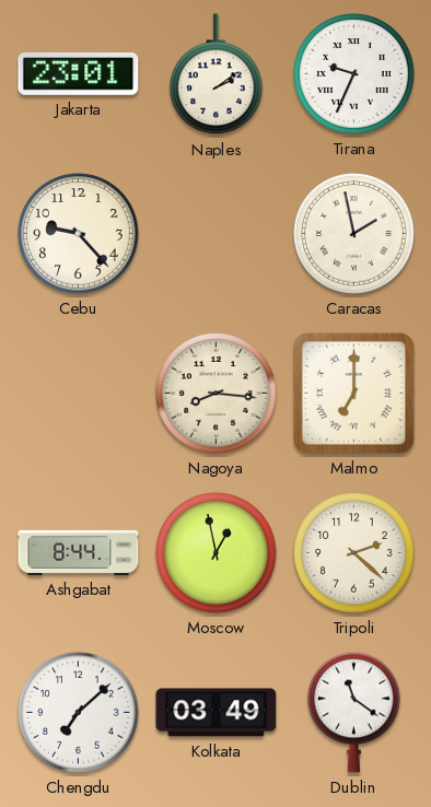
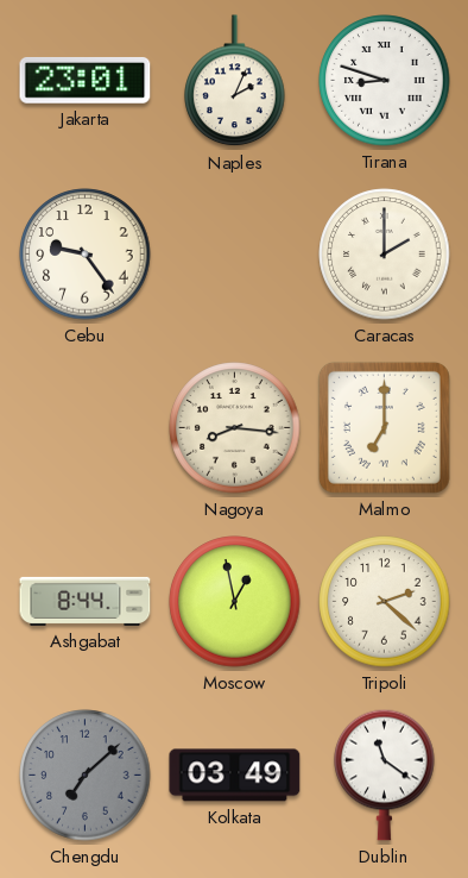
Naples: 2:09 -> 2:04
Tirana: 9:34 -> 8:48
Cebu: 9:23 -> 9:24
Caracas: 1:58 -> 2:00
Chengdu dial: white -> grey
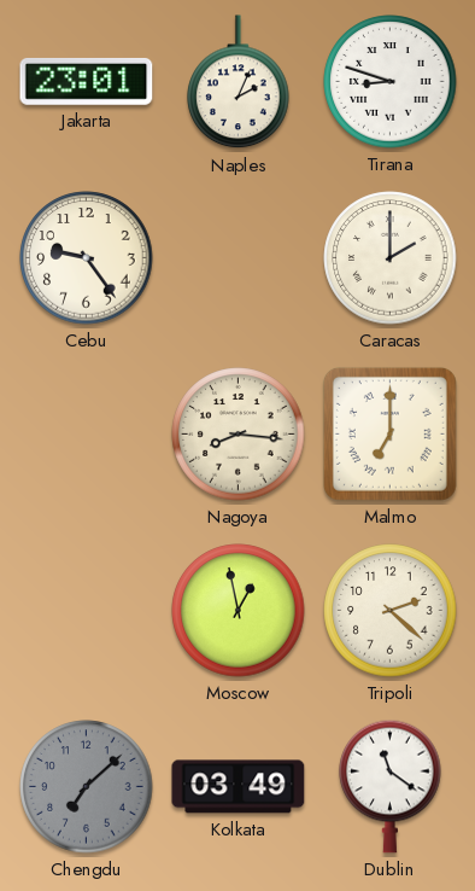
Ashgabat: 8:44 -> none
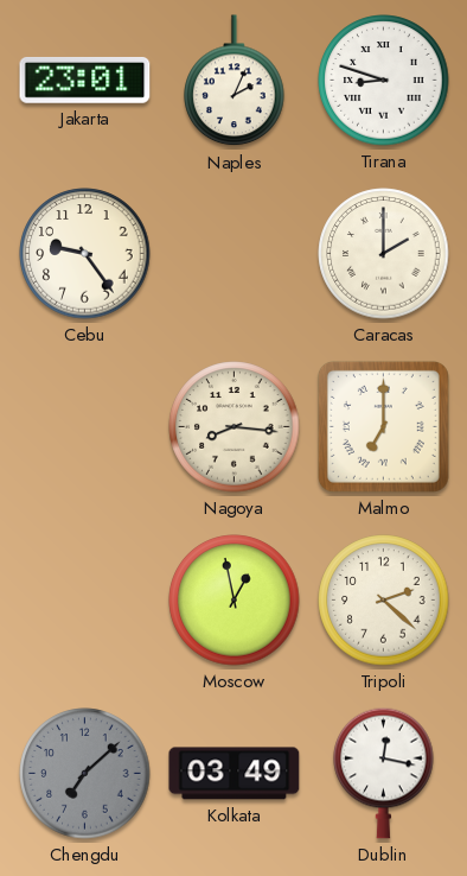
Dublin: 11:21 -> 12:17
